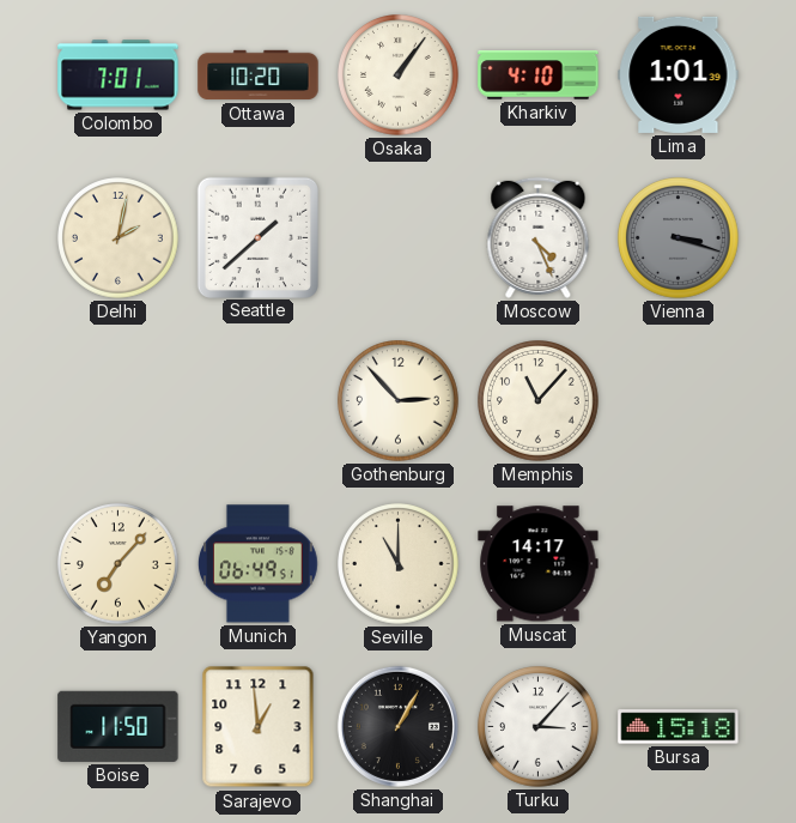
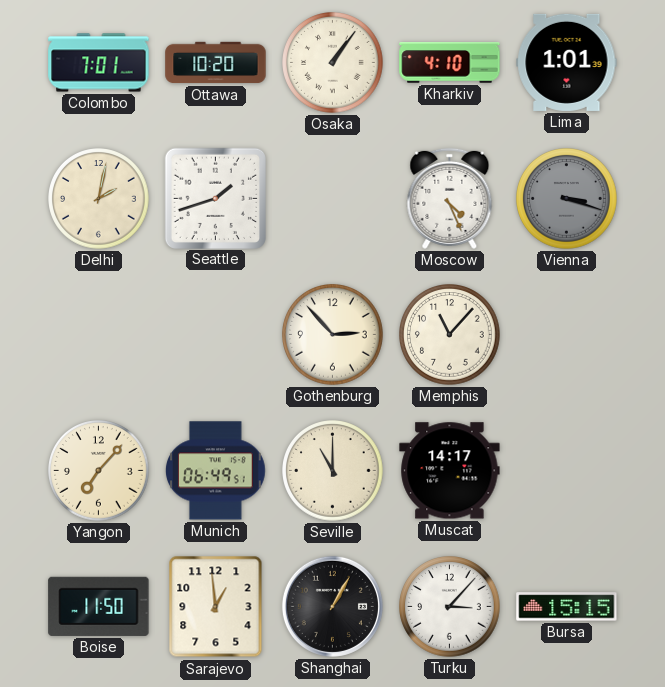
Seattle: 1:38 -> 1:42
Bursa: 15:18 -> 15:15
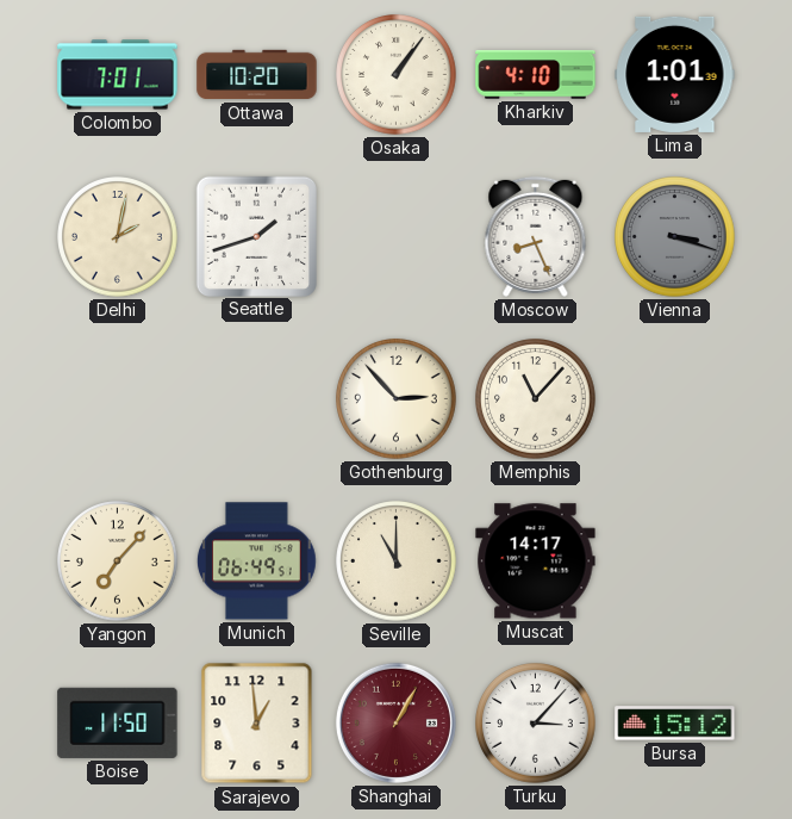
Moscow: 4:26 -> 8:26
Shanghai dial: black -> burgundy
Bursa: 15:15 -> 15:12
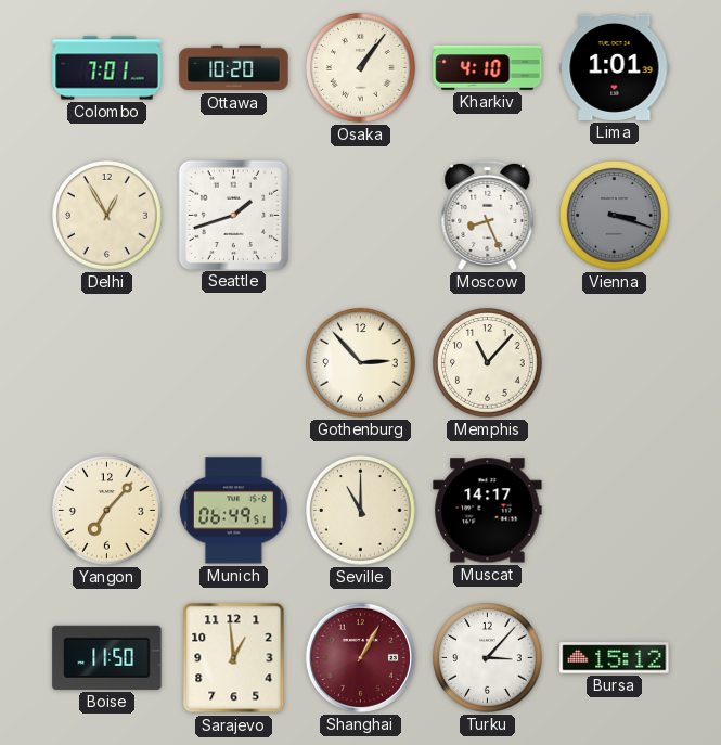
Delhi: 2:02 -> 12:55
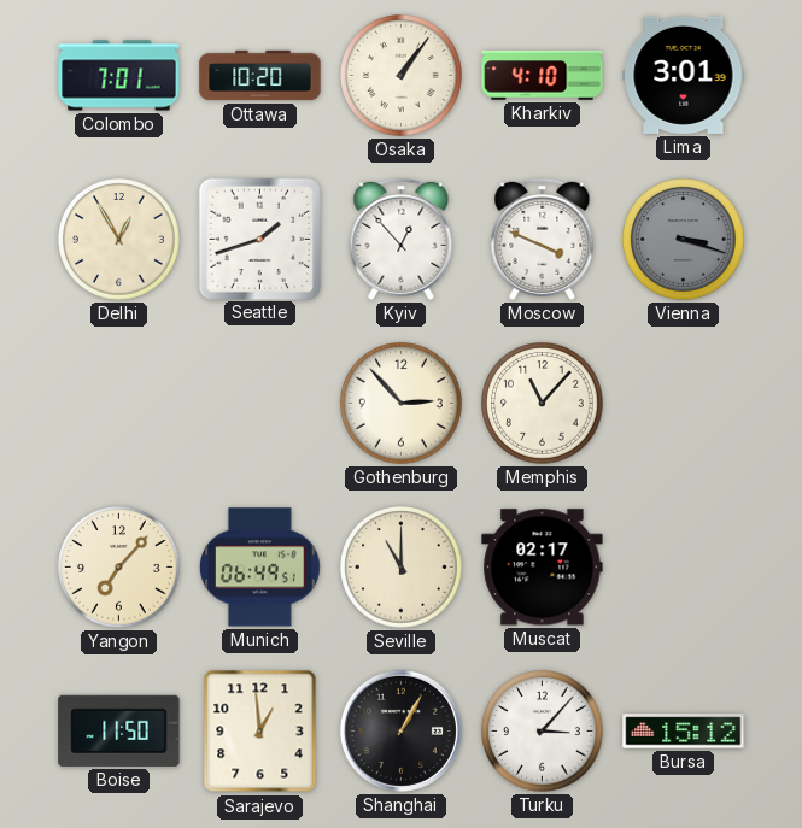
Lima: 1:01 -> 3:01
Kyiv: none -> 12:53
Moscow: 8:26 -> 3:49
Muscat: 14:17 -> 02:17
Shanghai dial: burgundy -> black
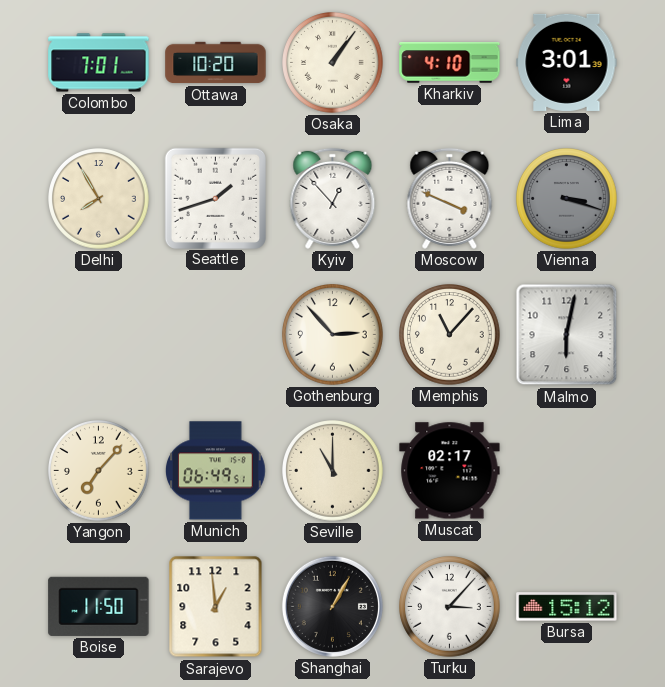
Delhi: 12:55 -> 7:55
Malmo: none -> 6:02
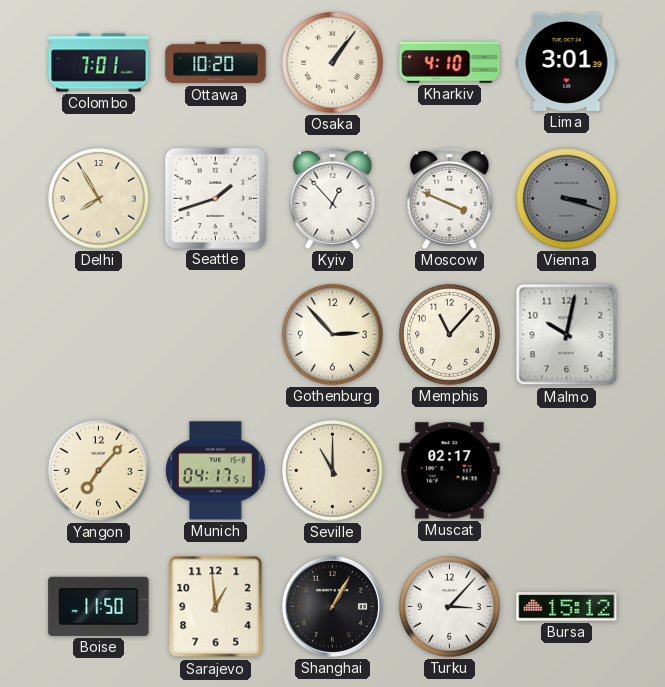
Malmo: 6:02 -> 10:02
Munich: 06:49 -> 04:17
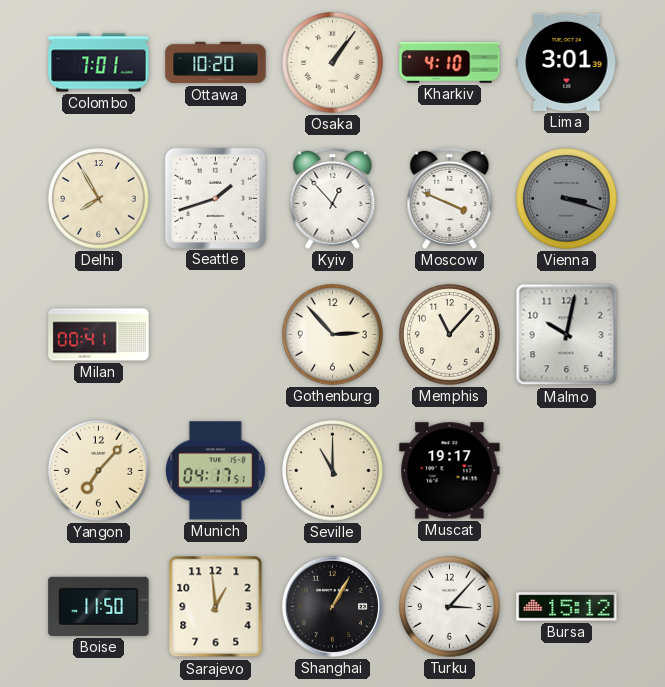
Milan: none -> 00:41
Muscat: 02:17 -> 19:17
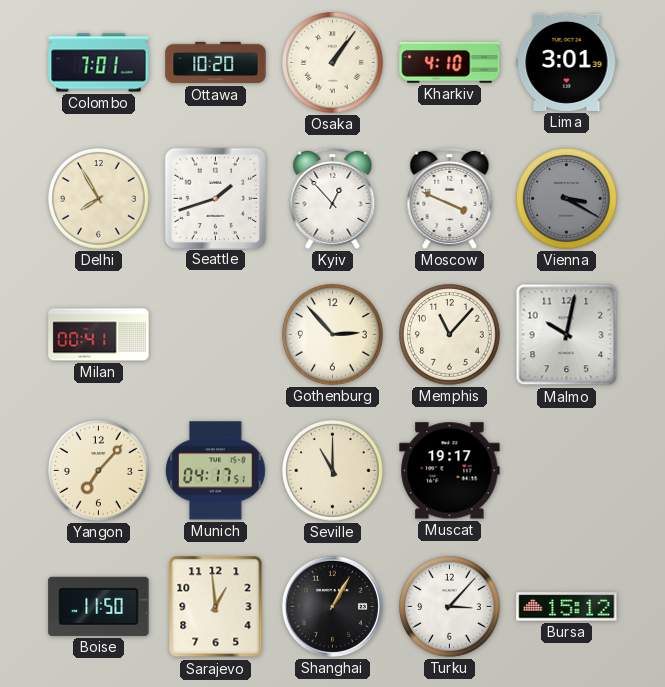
Vienna: 3:18 -> 3:20
